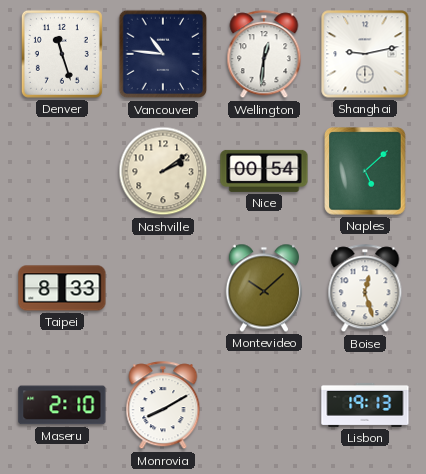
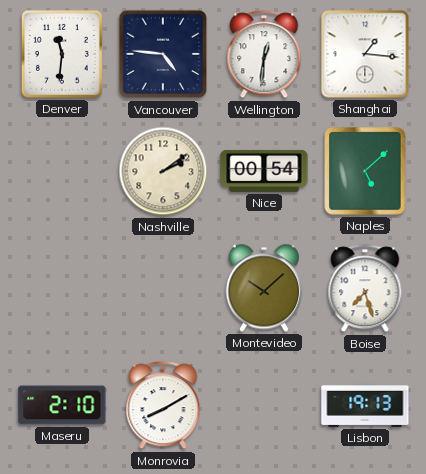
Denver: 11:27 -> 11:31
Vancouver: 10:46 -> 4:46
Shanghai: 9:13 -> 1:16
Taipei: 8:33 -> none
Boise: 12:27 -> 7:27
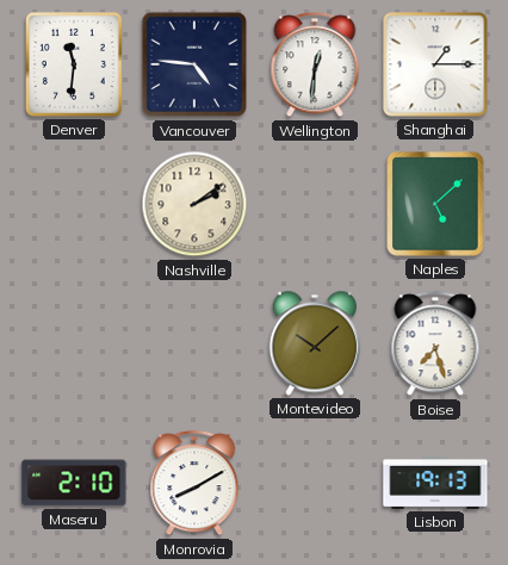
Shanghai: 1:16 -> 1:15
Nice: 00:54 -> none
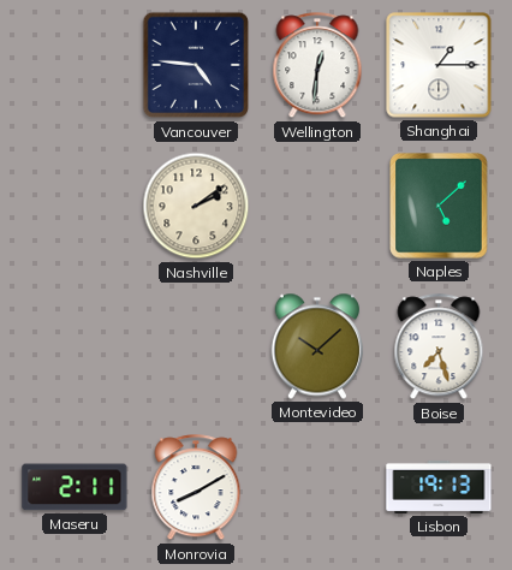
Denver: 11:31 -> none
Maseru: 2:10 -> 2:11
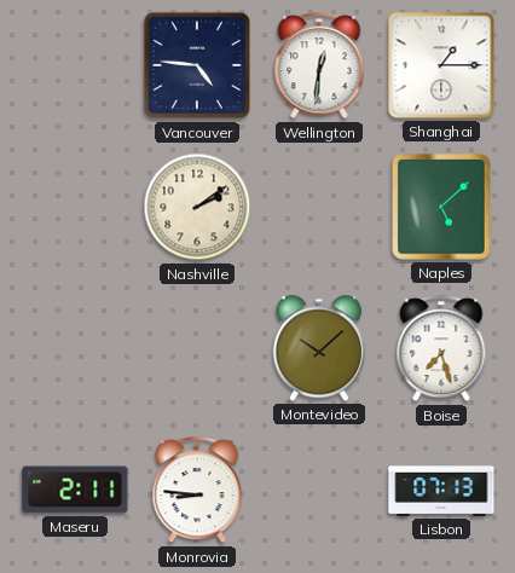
Monrovia: 8:10 -> 8:46
Lisbon: 19:13 -> 07:13
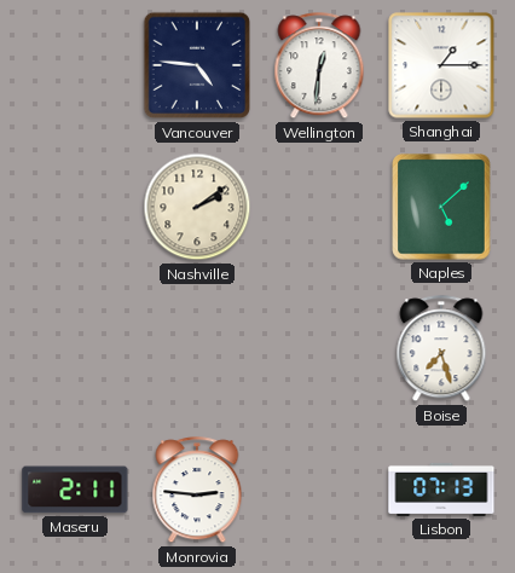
Montevideo: 10:08 -> none
Monrovia: 8:46 -> 2:46
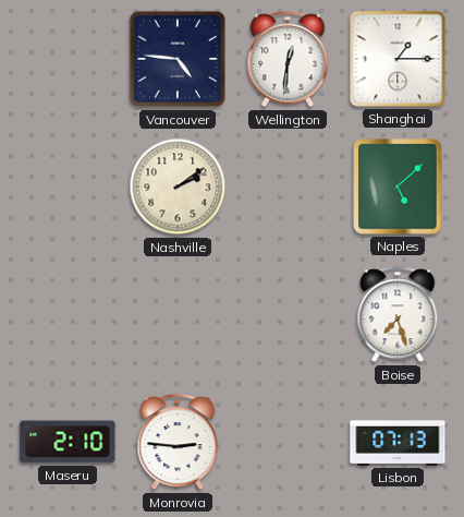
Maseru: 2:11 -> 2:10
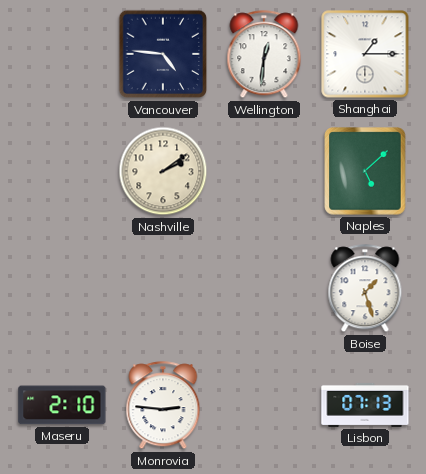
Boise: 7:27 -> 1:27
